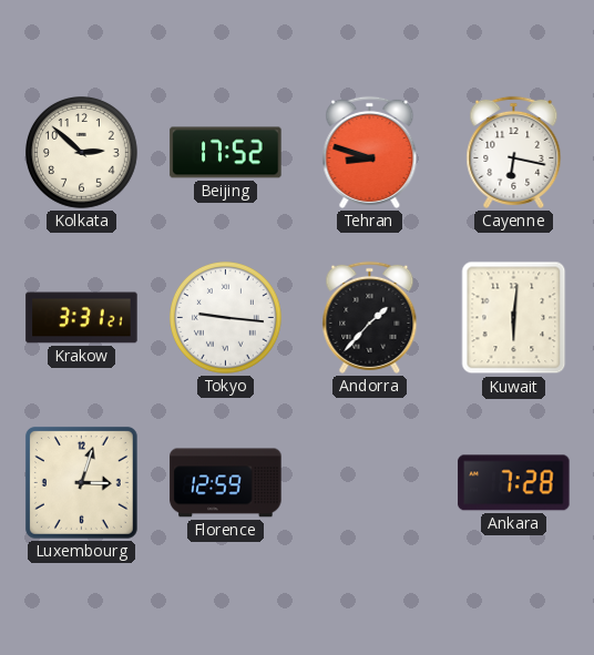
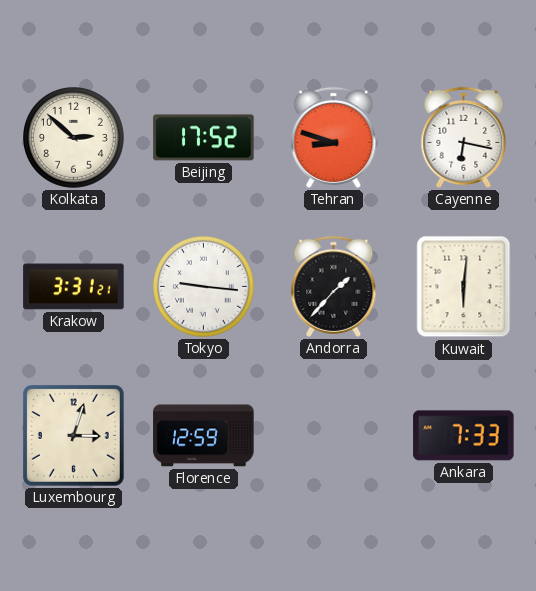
Ankara: 7:28 -> 7:33
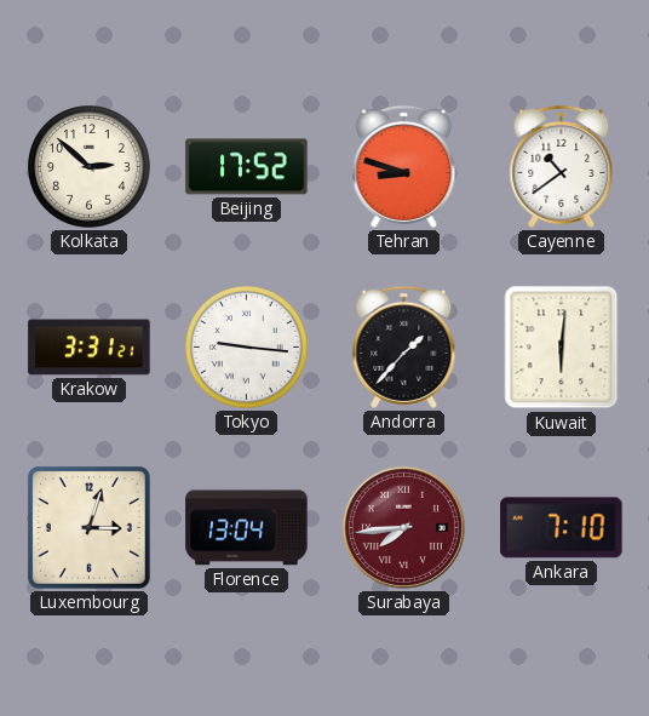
Cayenne: 6:17 -> 10:39
Florence: 12:59 -> 13:04
Surabaya: none -> 7:44
Ankara: 7:33 -> 7:10
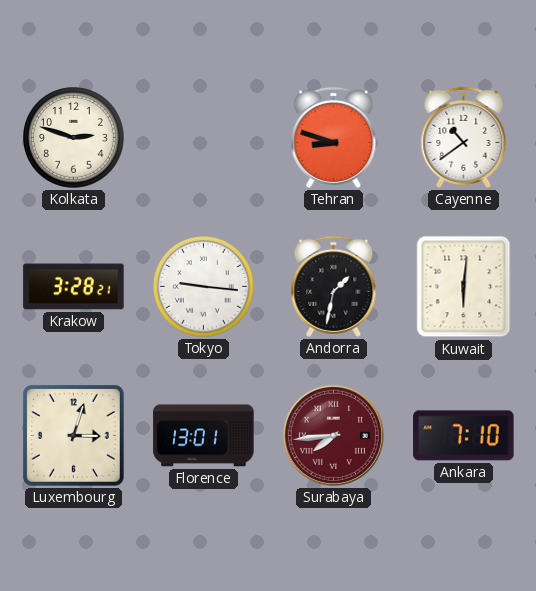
Kolkata: 2:52 -> 2:48
Beijing: 17:52 -> none
Krakow: 3:31 -> 3:28
Andorra: 1:37 -> 1:32
Florence: 13:04 -> 13:01
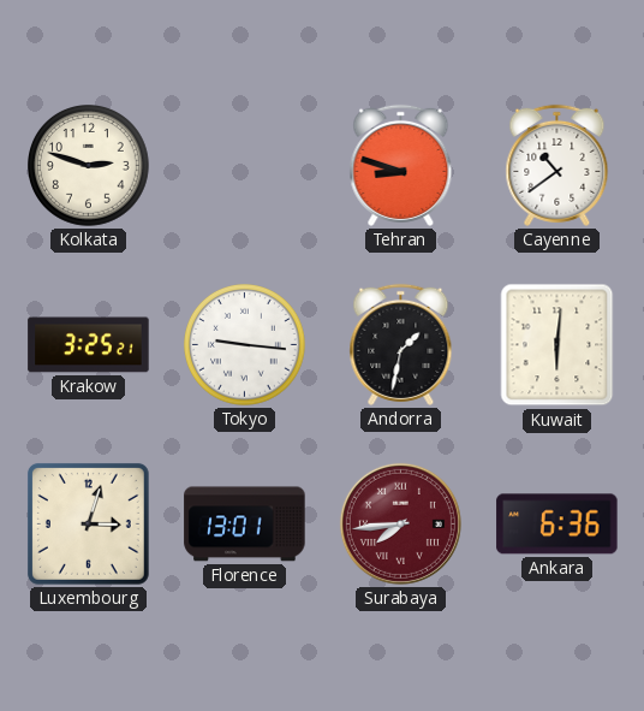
Krakow: 3:28 -> 3:25
Ankara: 7:10 -> 6:36
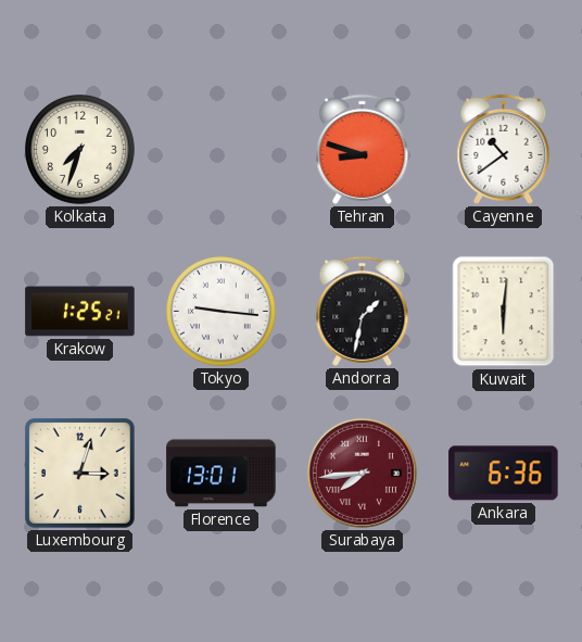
Kolkata: 2:48 -> 7:33
Krakow: 3:25 -> 1:25
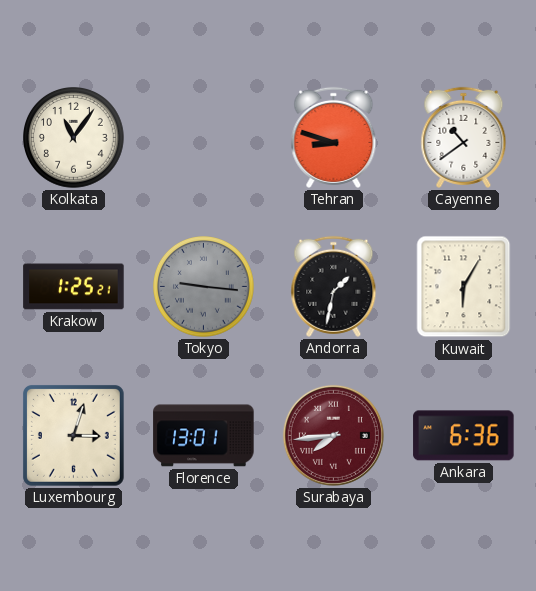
Kolkata: 7:33 -> 11:06
Tokyo dial: white -> grey
Kuwait: 6:01 -> 6:05
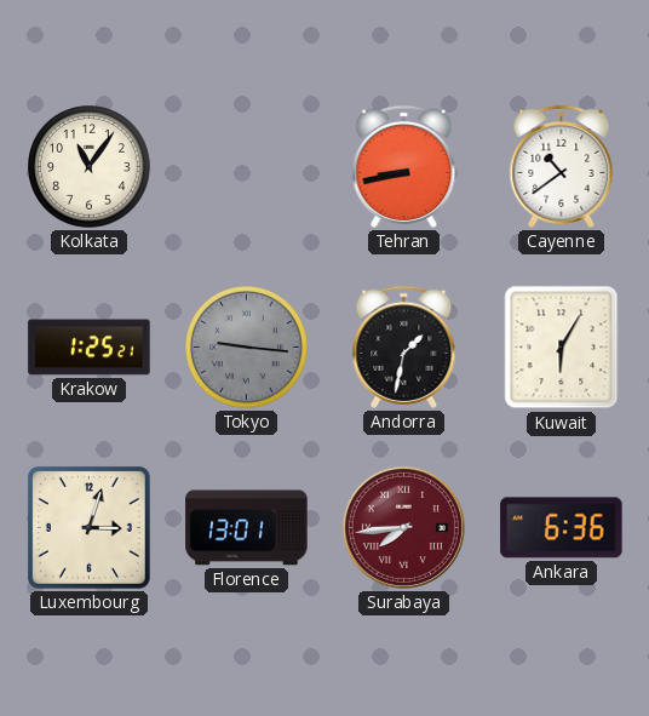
Tehran: 8:48 -> 8:43
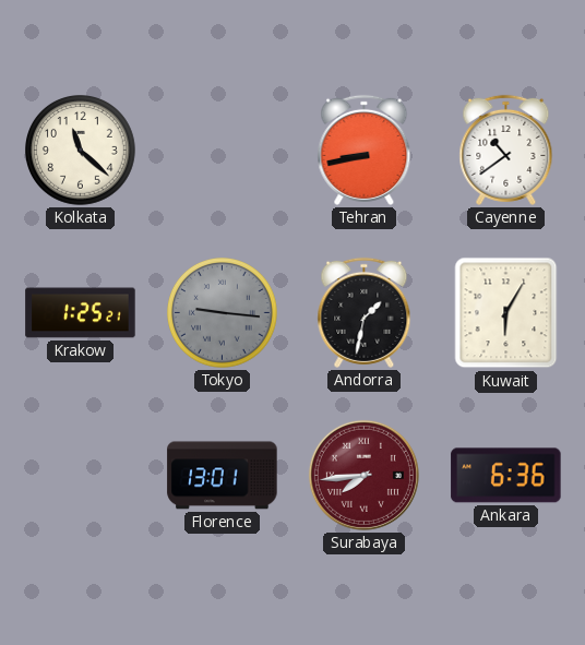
Kolkata: 11:06 -> 11:22
Luxembourg: 3:03 -> none
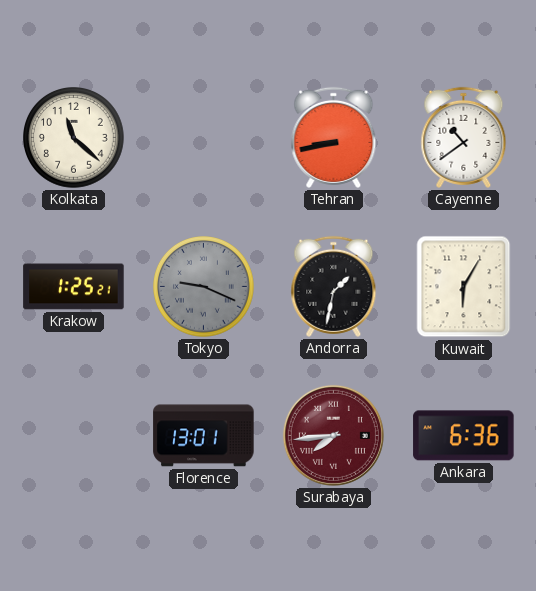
Tokyo: 9:16 -> 9:19
